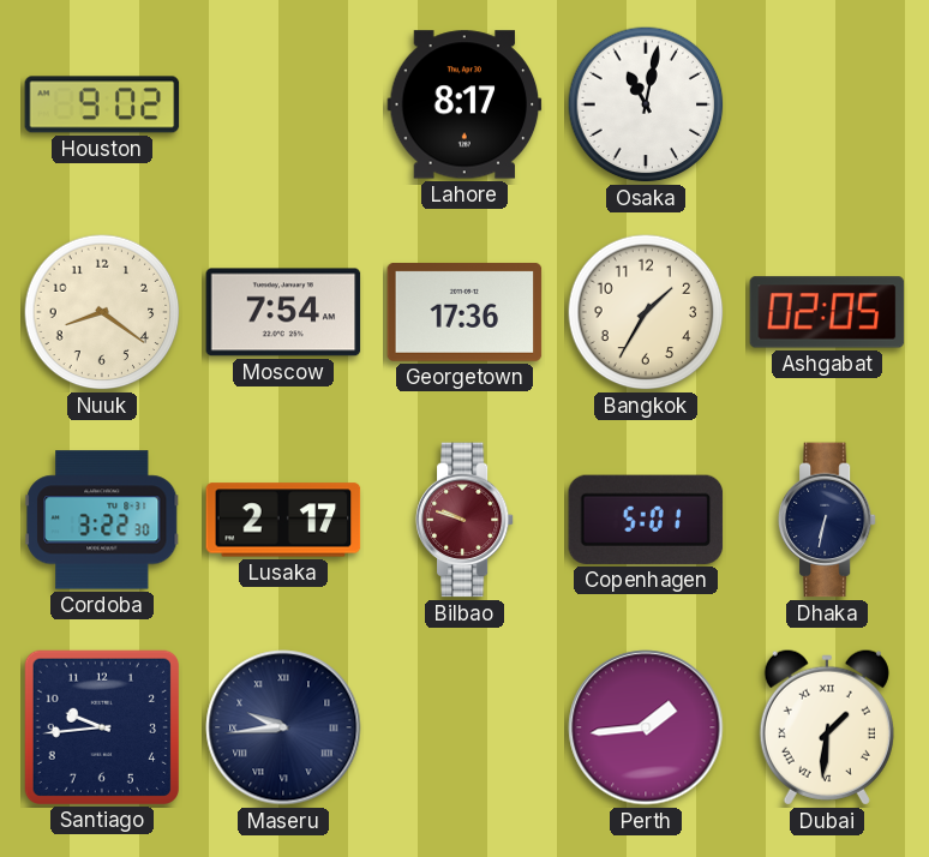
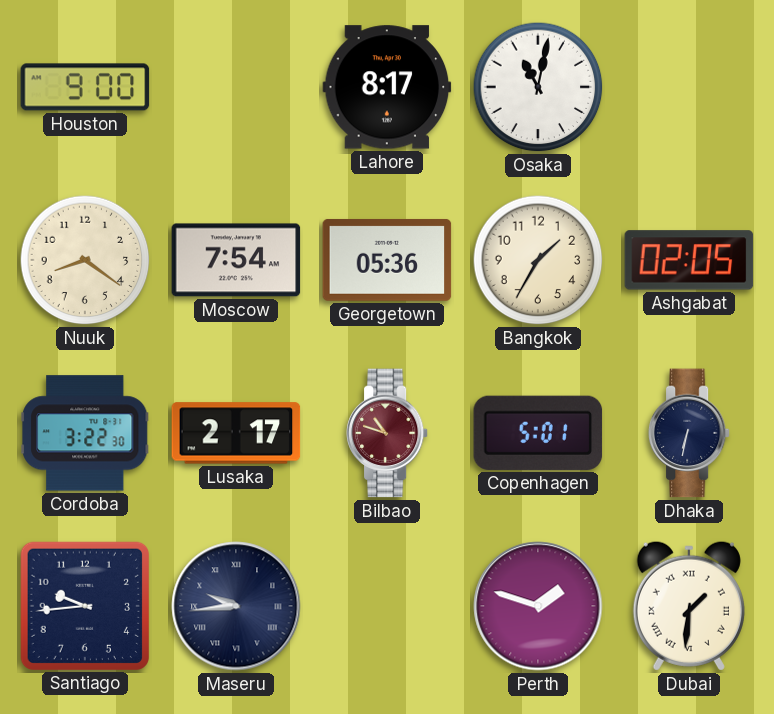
Houston: 9:02 -> 9:00
Georgetown: 17:36 -> 05:36
Bilbao: 9:48 -> 10:48
Perth: 1:44 -> 1:48
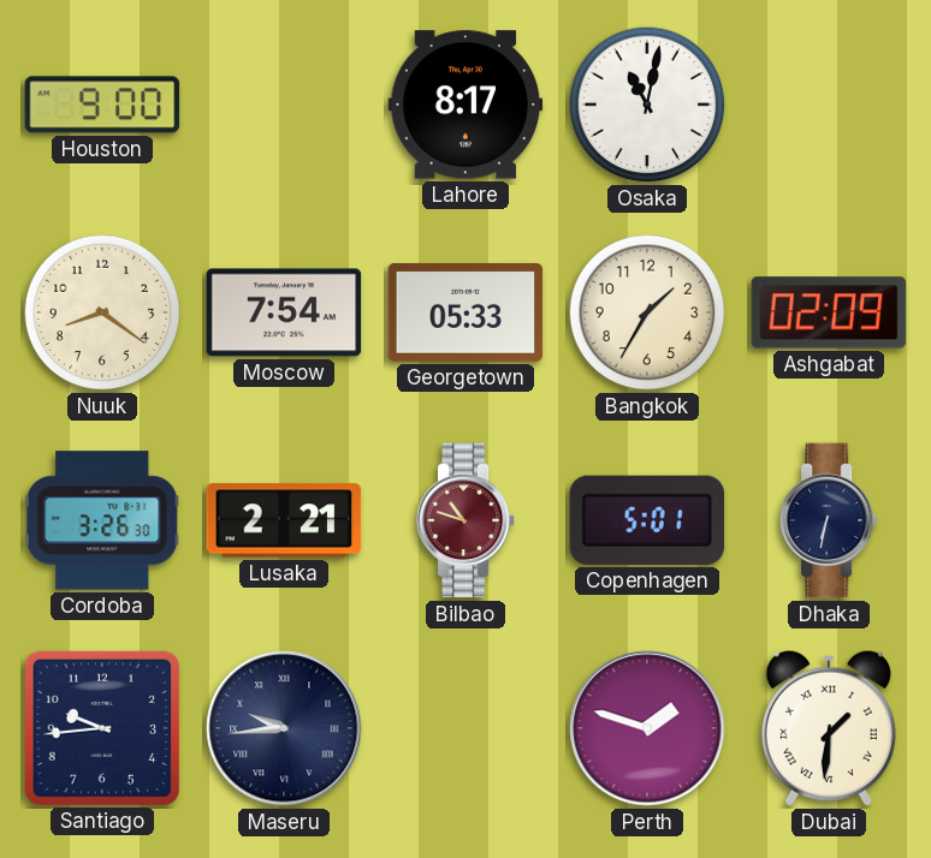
Georgetown: 05:36 -> 05:33
Ashgabat: 02:05 -> 02:09
Cordoba: 3:22 -> 3:26
Lusaka: 2:17 -> 2:21
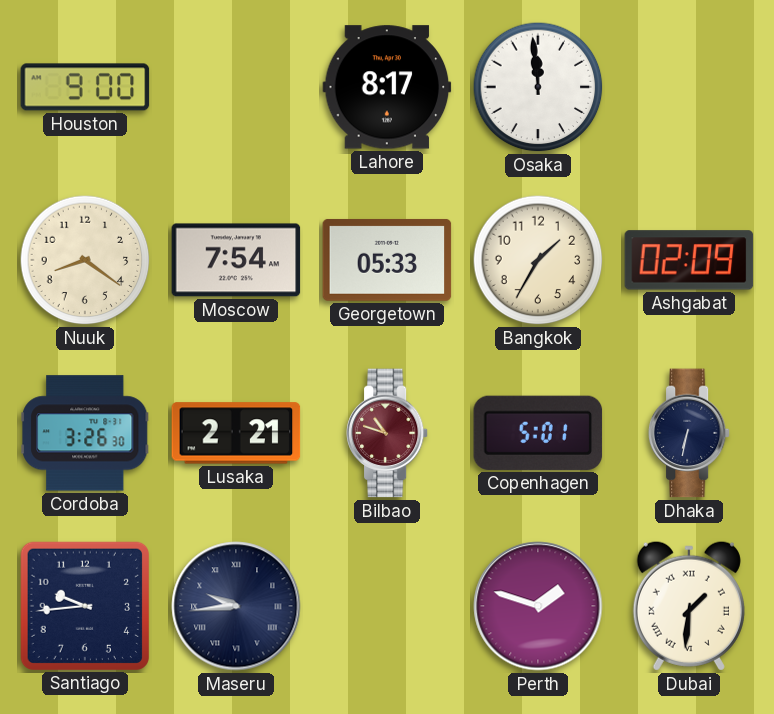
Osaka: 11:02 -> 11:59
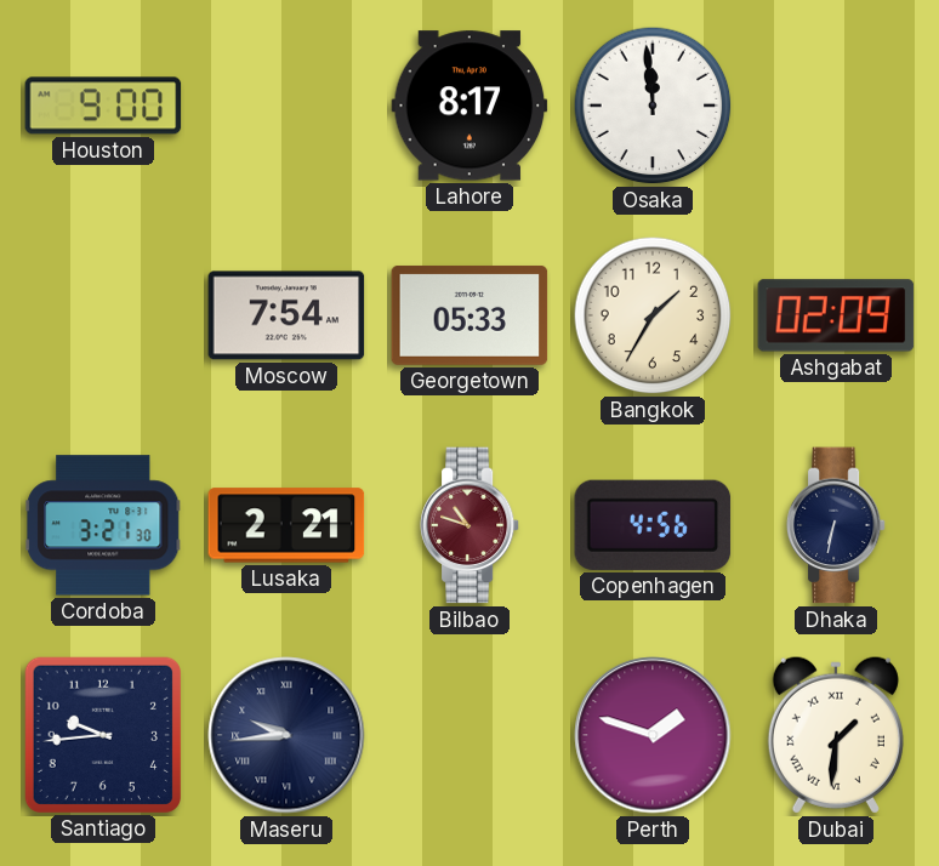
Nuuk: 8:21 -> none
Cordoba: 3:26 -> 3:21
Copenhagen: 5:01 -> 4:56
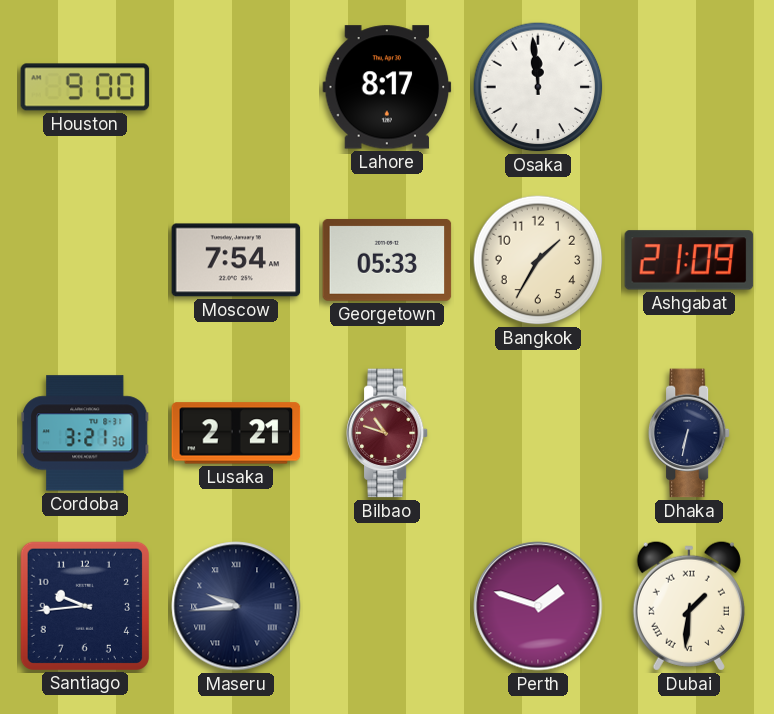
Ashgabat: 02:09 -> 21:09
Copenhagen: 4:56 -> none
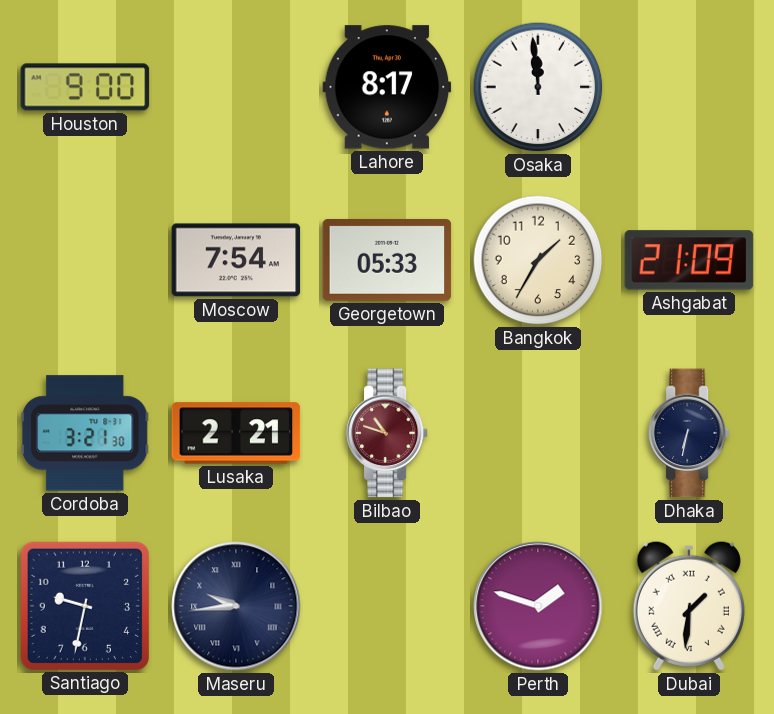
Santiago: 9:44 -> 9:32
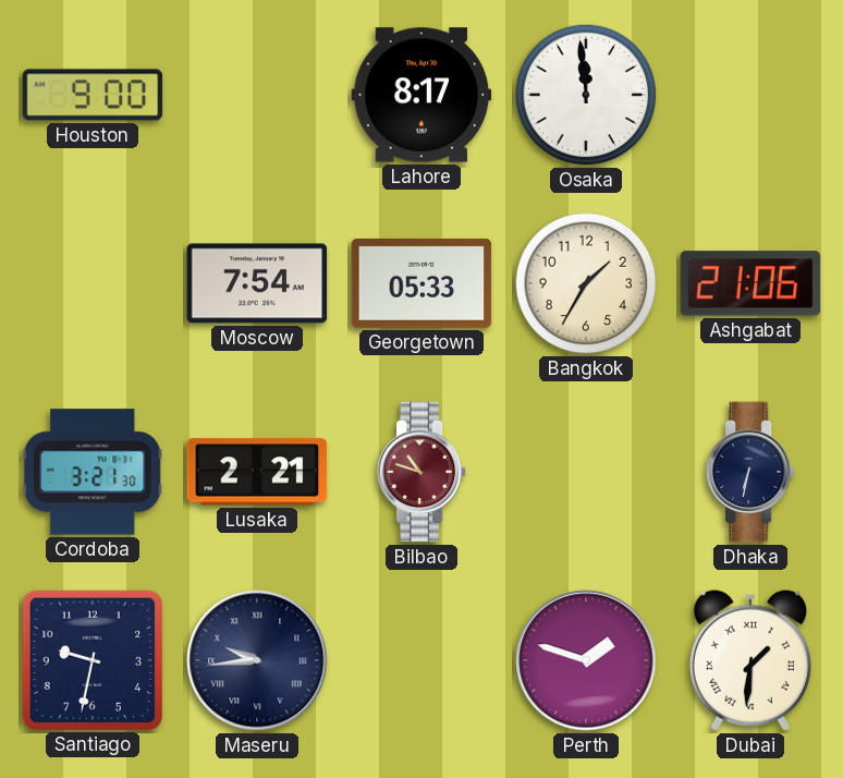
Ashgabat: 21:09 -> 21:06
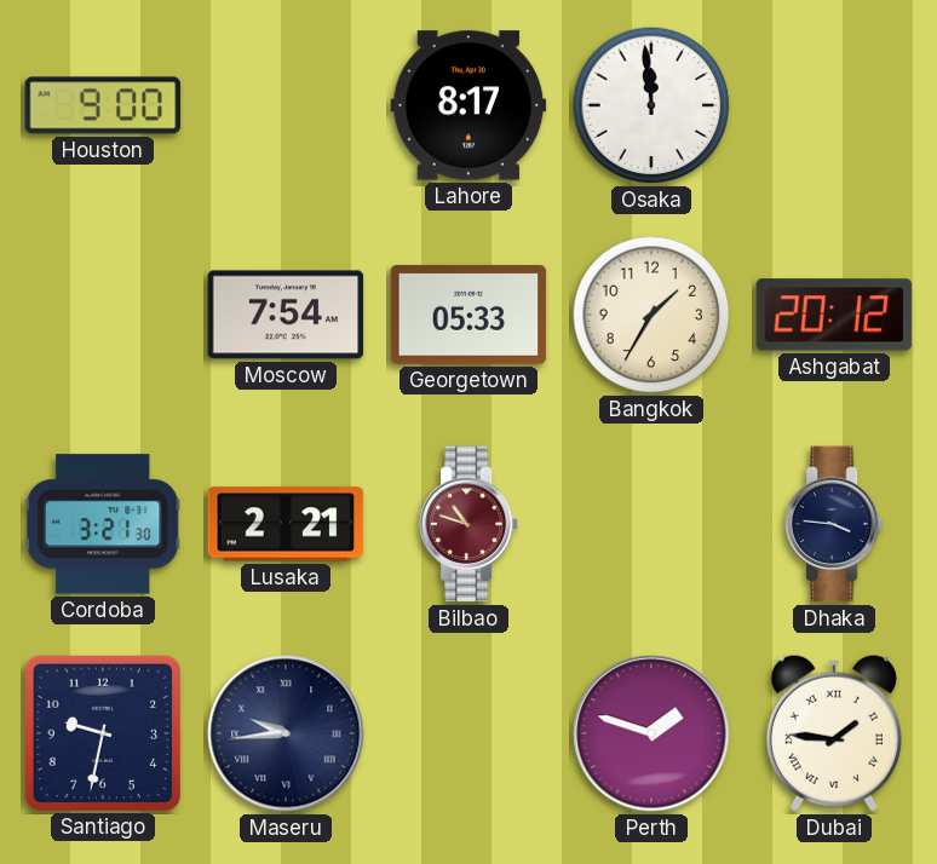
Ashgabat: 21:06 -> 20:12
Dhaka: 6:32 -> 3:46
Dubai: 1:31 -> 1:46
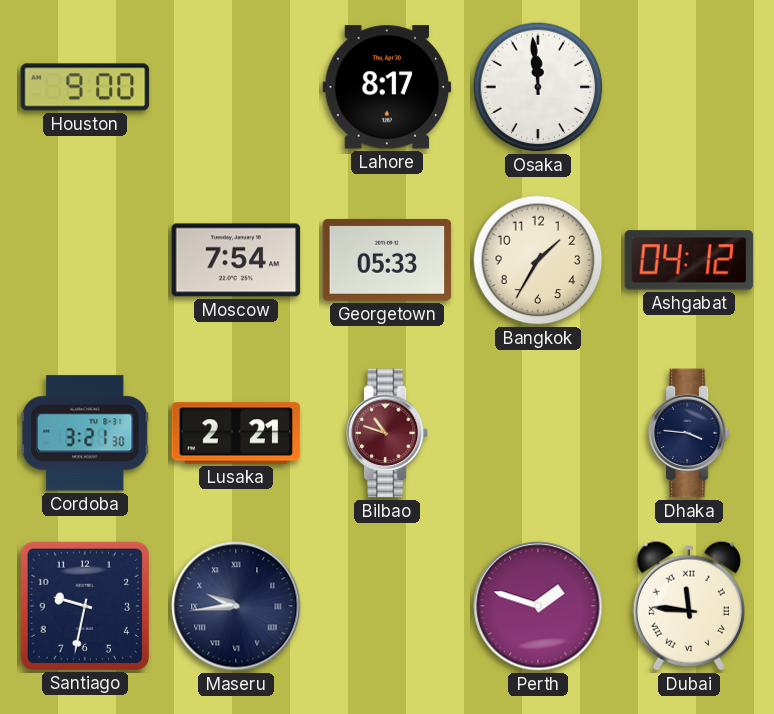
Ashgabat: 20:12 -> 04:12
Dubai: 1:46 -> 11:46
